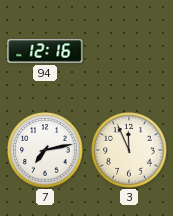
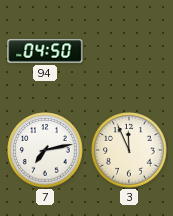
94: 12:16 -> 04:50
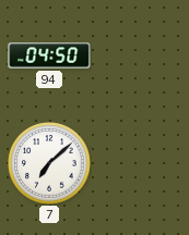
7: 7:13 -> 7:08
3: 11:56 -> none
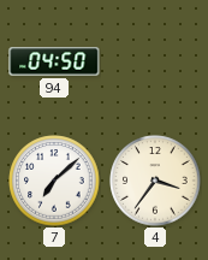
4: none -> 3:36
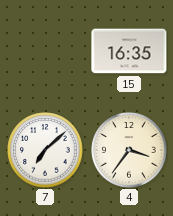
94: 04:50 -> none
15: none -> 16:35
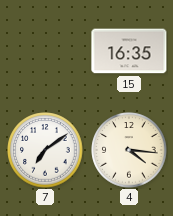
7: 7:08 -> 7:09
4: 3:36 -> 4:16
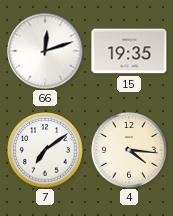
66: none -> 12:12
15: 16:35 -> 19:35
